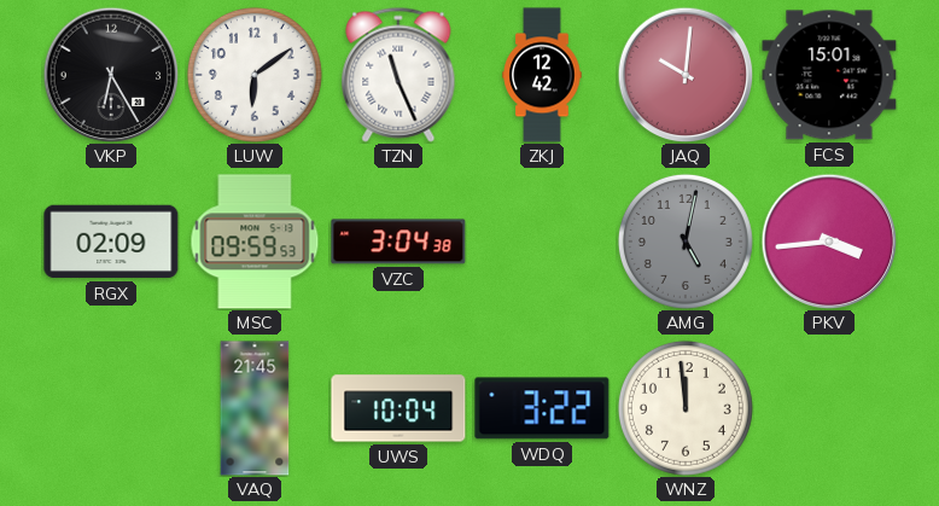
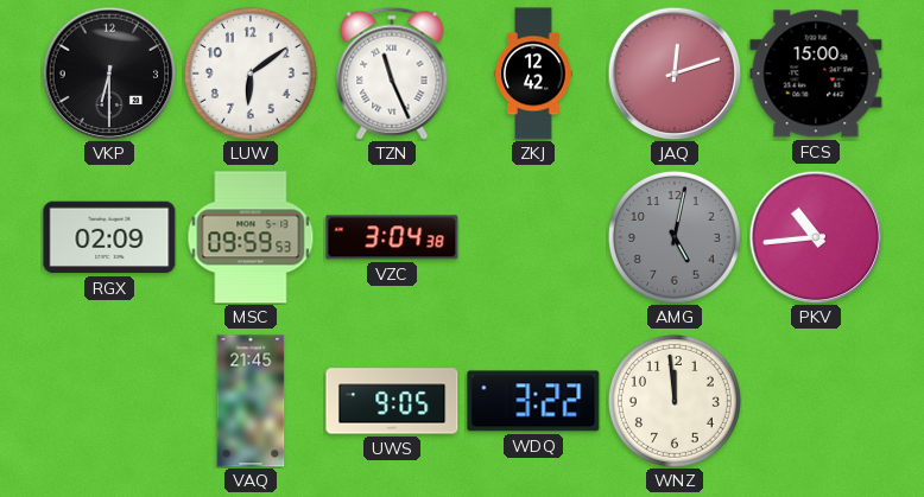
VKP: 6:25 -> 6:30
JAQ: 10:01 -> 12:12
FCS: 15:01 -> 15:00
PKV: 3:44 -> 10:44
UWS: 10:04 -> 9:05
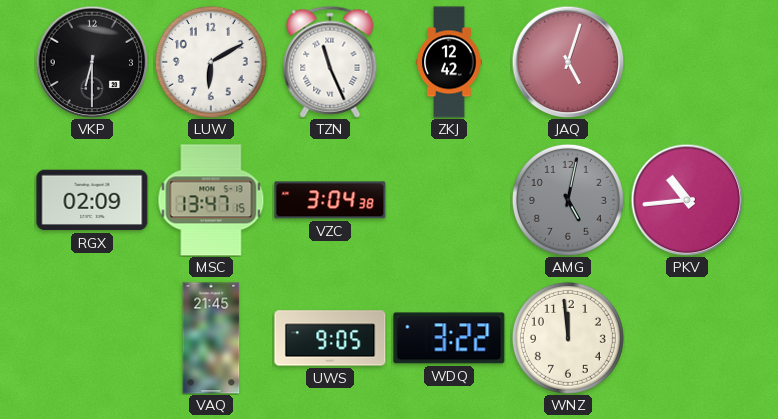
LUW: 6:09 -> 6:10
JAQ: 12:12 -> 5:03
FCS: 15:00 -> none
MSC: 09:59 -> 13:47
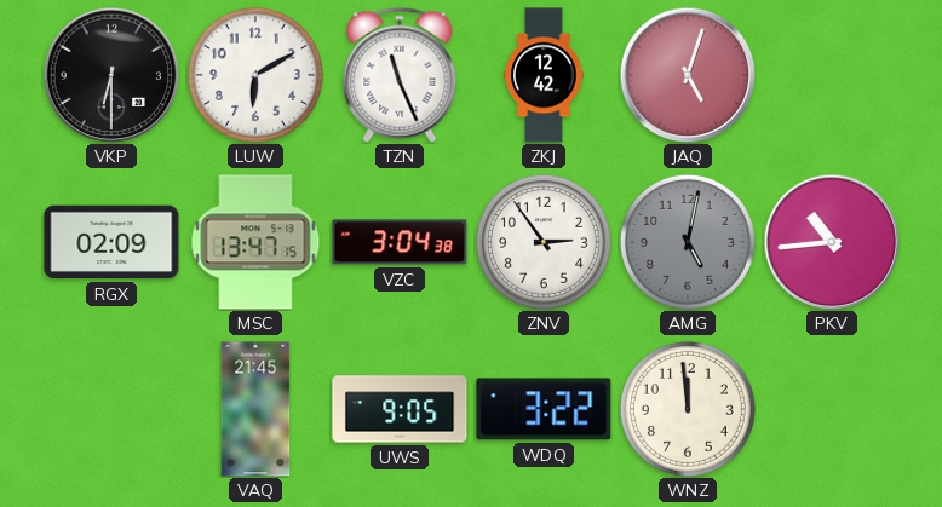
ZNV: none -> 2:54
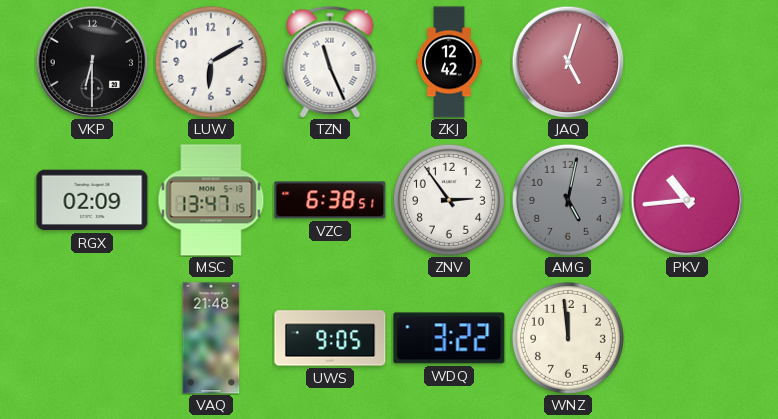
VZC: 3:04 -> 6:38
VAQ: 21:45 -> 21:48
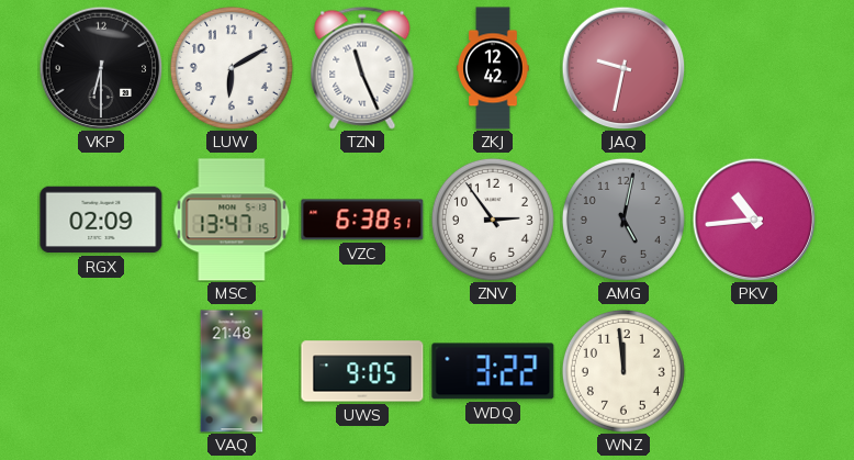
JAQ: 5:03 -> 9:32
